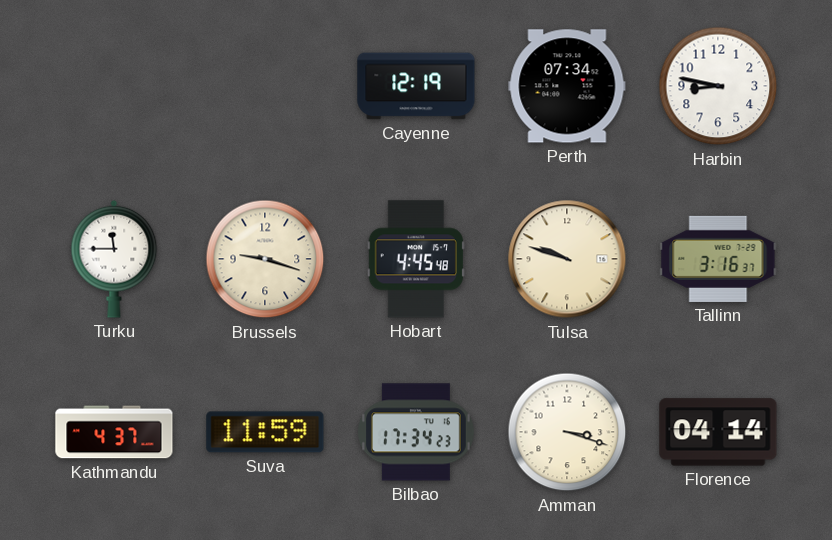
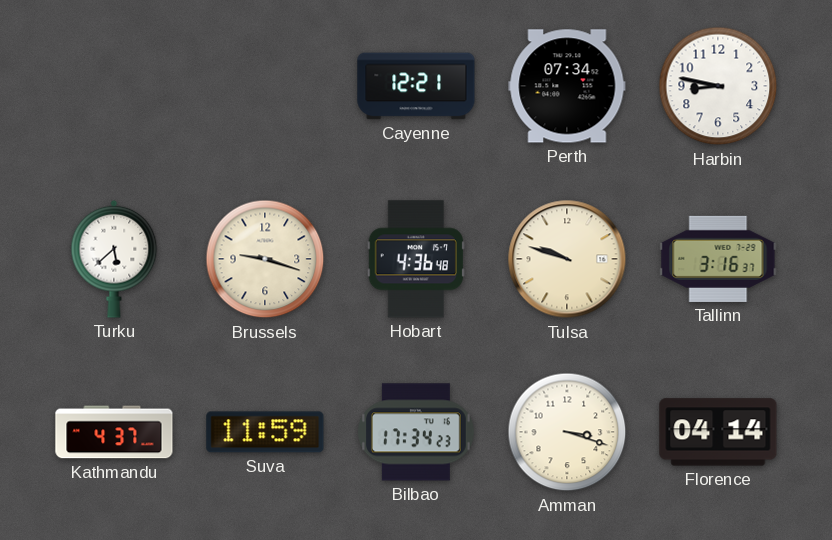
Cayenne: 12:19 -> 12:21
Turku: 11:45 -> 5:38
Hobart: 4:45 -> 4:36
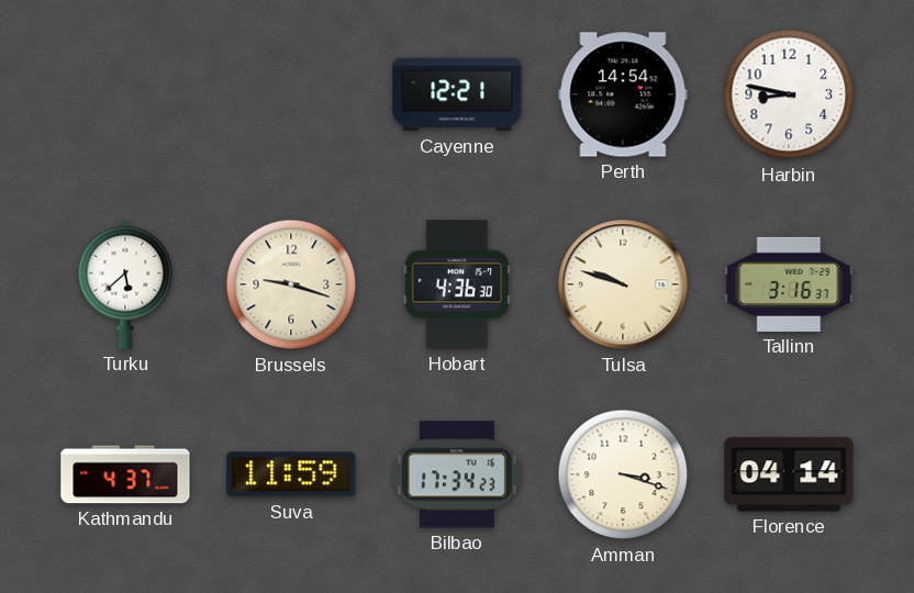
Perth: 07:34 -> 14:54
Hobart: 4:36:48 -> 4:36:30
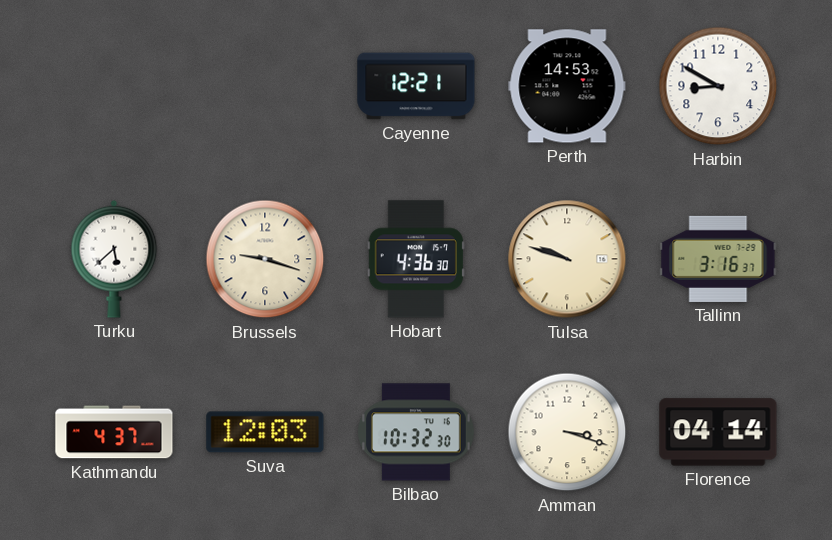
Perth: 14:54 -> 14:53
Harbin: 8:47 -> 8:50
Suva: 11:59 -> 12:03
Bilbao: 17:34 -> 10:32
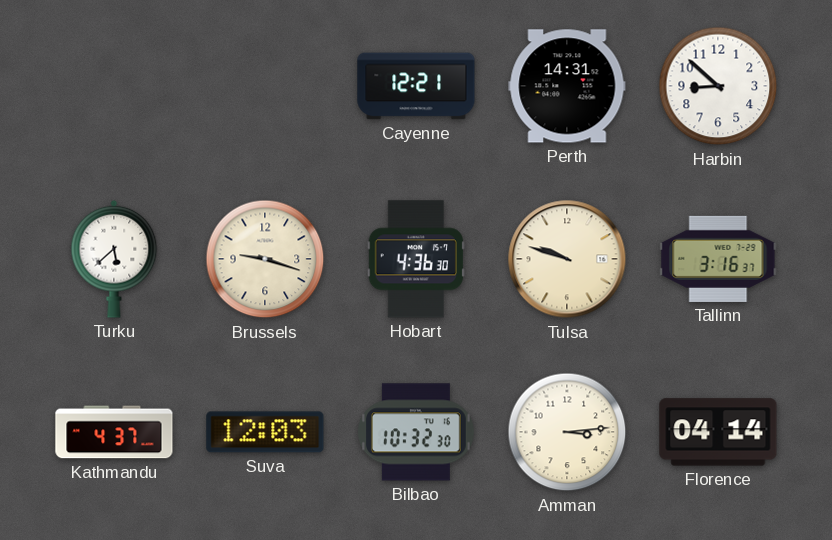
Perth: 14:53 -> 14:31
Harbin: 8:50 -> 8:52
Amman: 3:18 -> 3:14
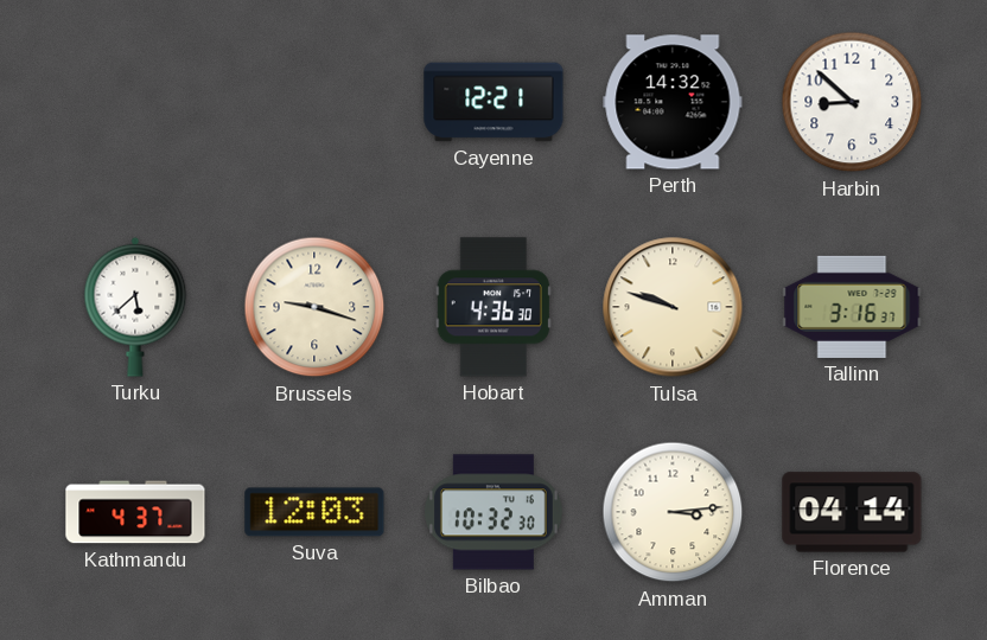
Perth: 14:31 -> 14:32
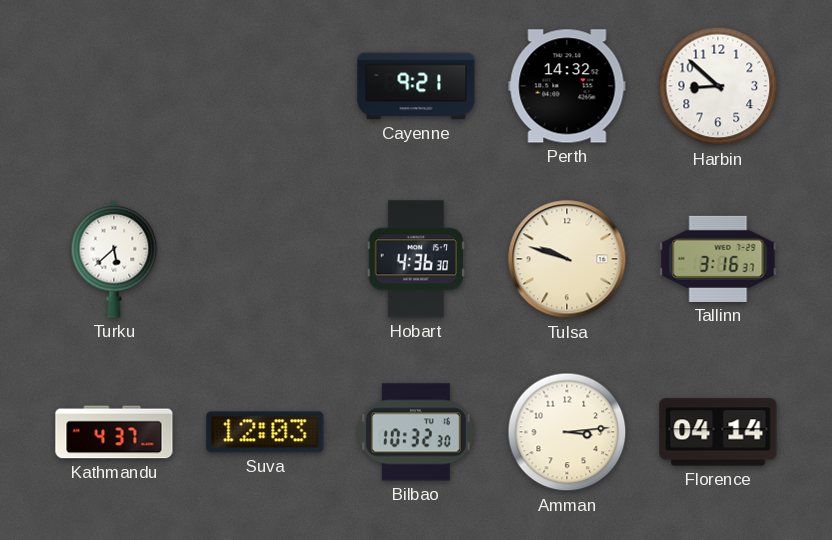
Cayenne: 12:21 -> 9:21
Brussels: 9:18 -> none
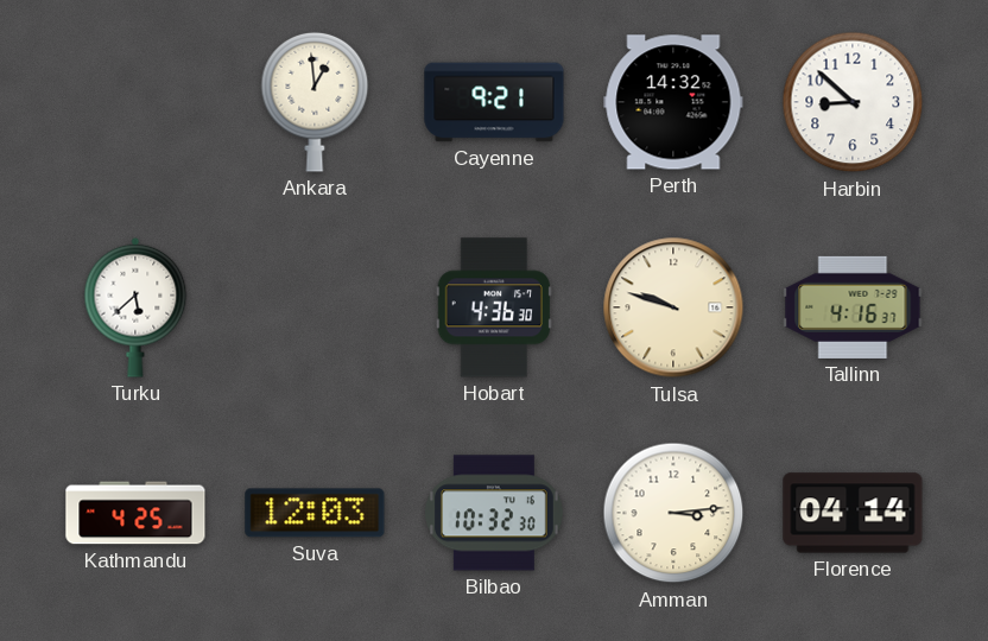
Ankara: none -> 12:59
Tallinn: 3:16 -> 4:16
Kathmandu: 4:37 -> 4:25
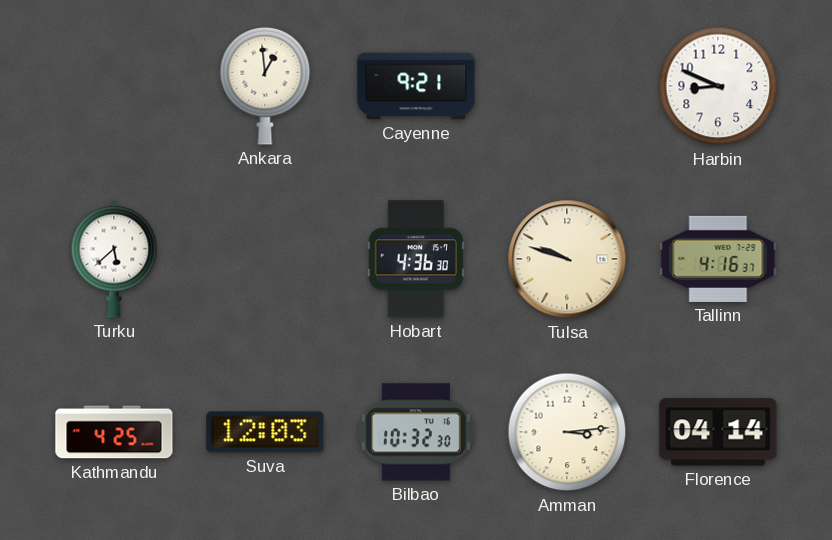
Perth: 14:32 -> none
Harbin: 8:52 -> 8:49
